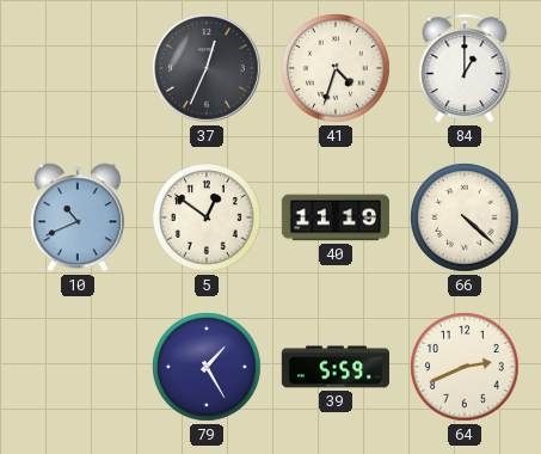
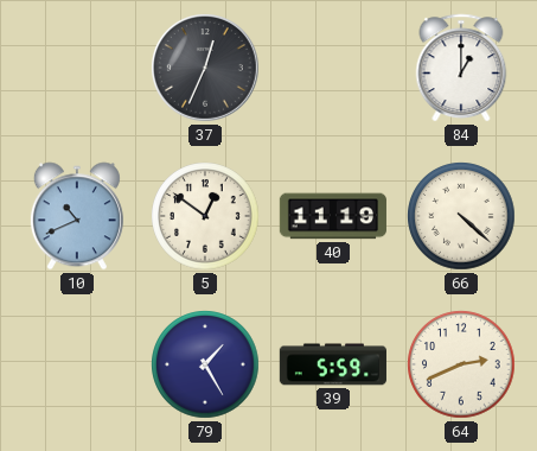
41: 4:33 -> none
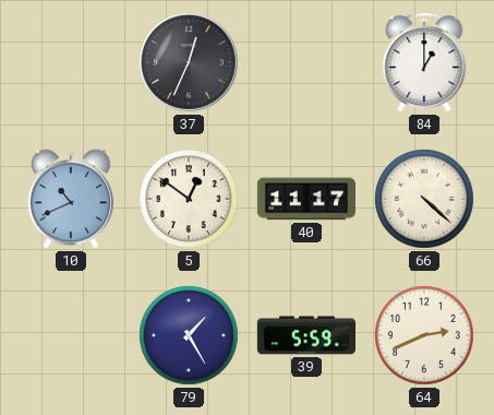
40: 11:19 -> 11:17
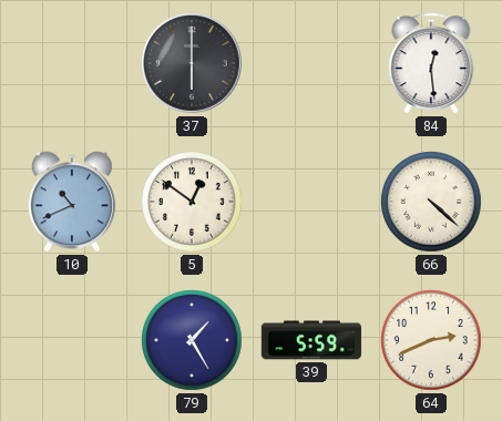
37: 12:34 -> 6:00
84: 1:00 -> 12:29
40: 11:17 -> none
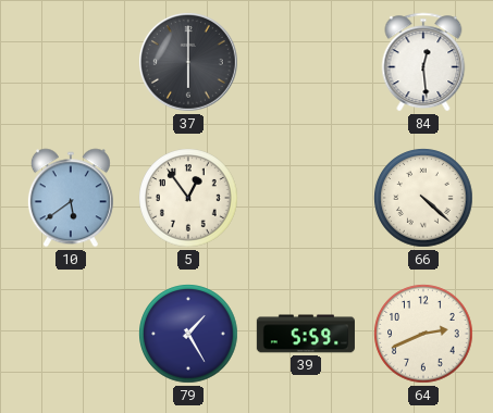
10: 10:41 -> 5:39
5: 12:51 -> 12:54
